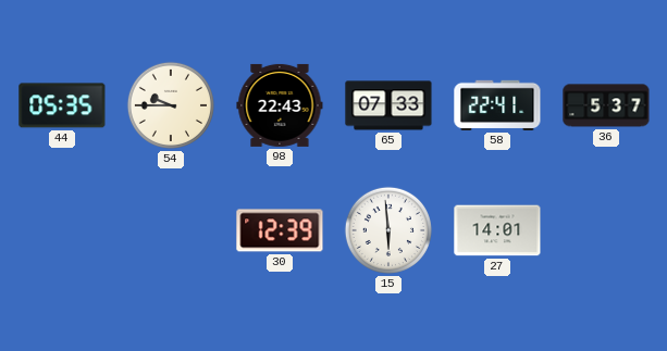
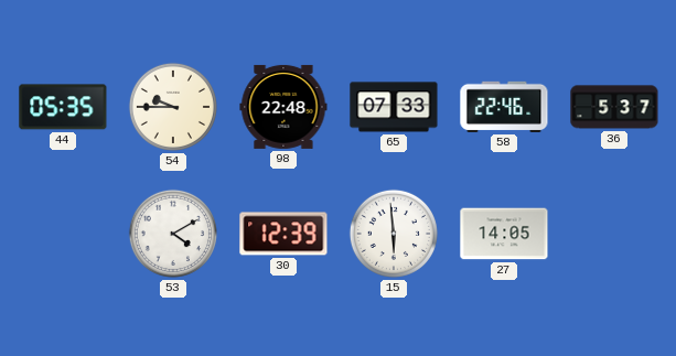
98: 22:43 -> 22:48
58: 22:41 -> 22:46
53: none -> 4:10
27: 14:01 -> 14:05
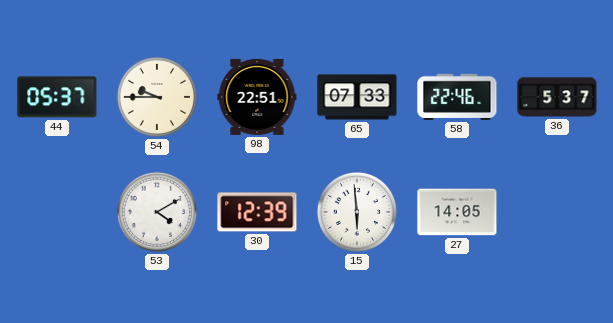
44: 05:35 -> 05:37
98: 22:48 -> 22:51
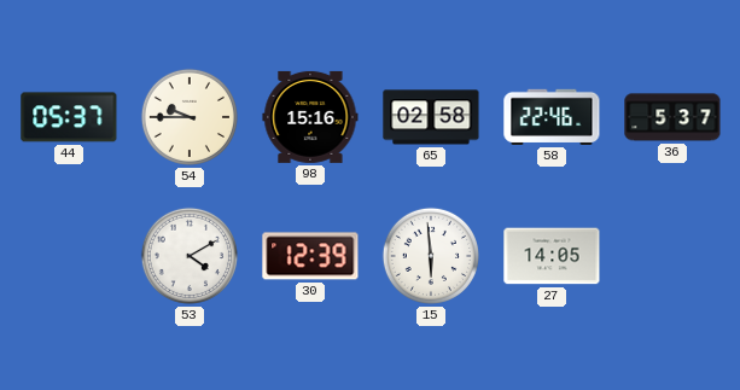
98: 22:51 -> 15:16
65: 07:33 -> 02:58
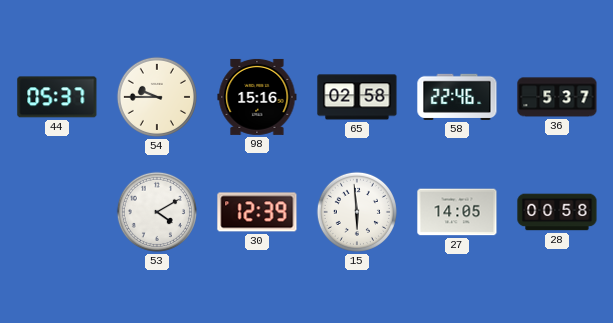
28: none -> 00:58
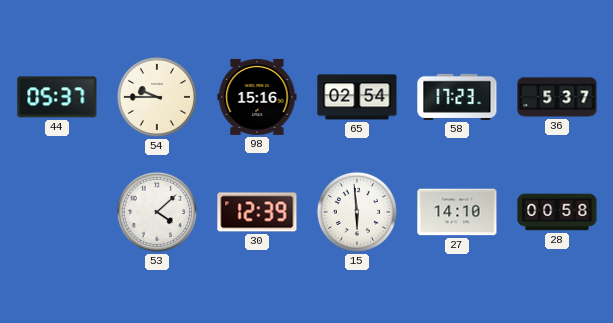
65: 02:58 -> 02:54
58: 22:46 -> 17:23
53: 4:10 -> 4:08
27: 14:05 -> 14:10
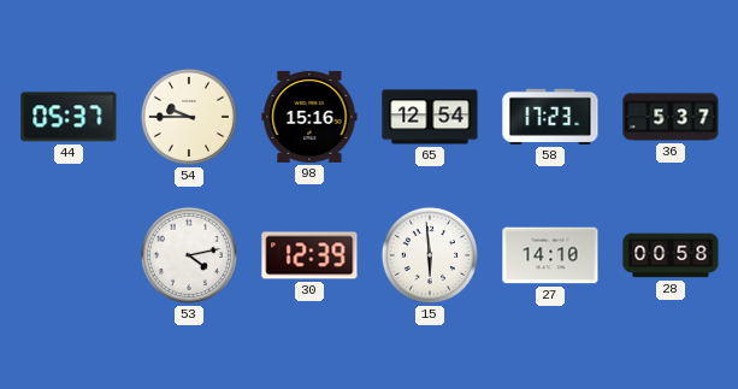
65: 02:54 -> 12:54
53: 4:08 -> 4:13
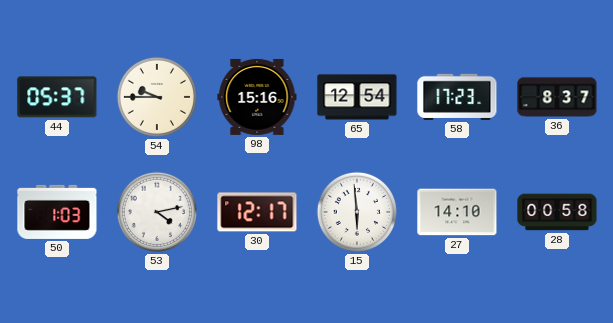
36: 5:37 -> 8:37
50: none -> 1:03
30: 12:39 -> 12:17
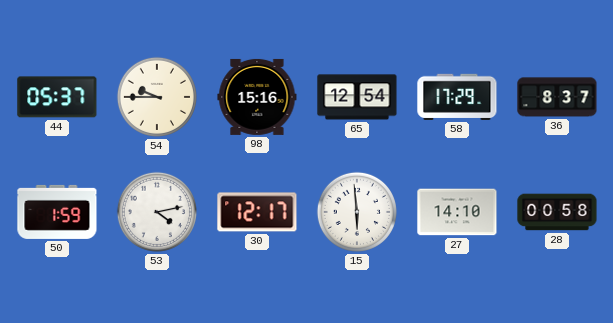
58: 17:23 -> 17:29
50: 1:03 -> 1:59
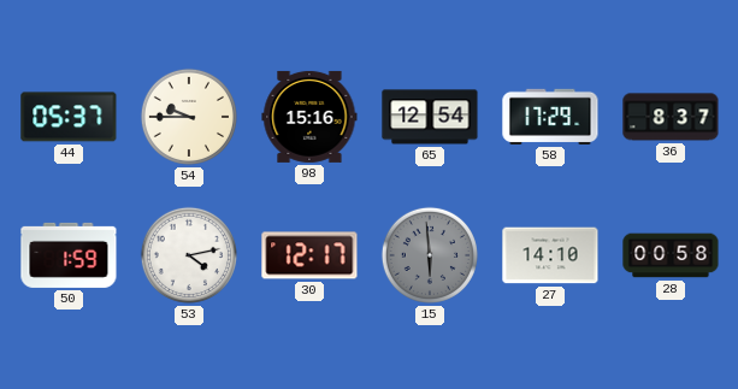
15 dial: white -> grey
